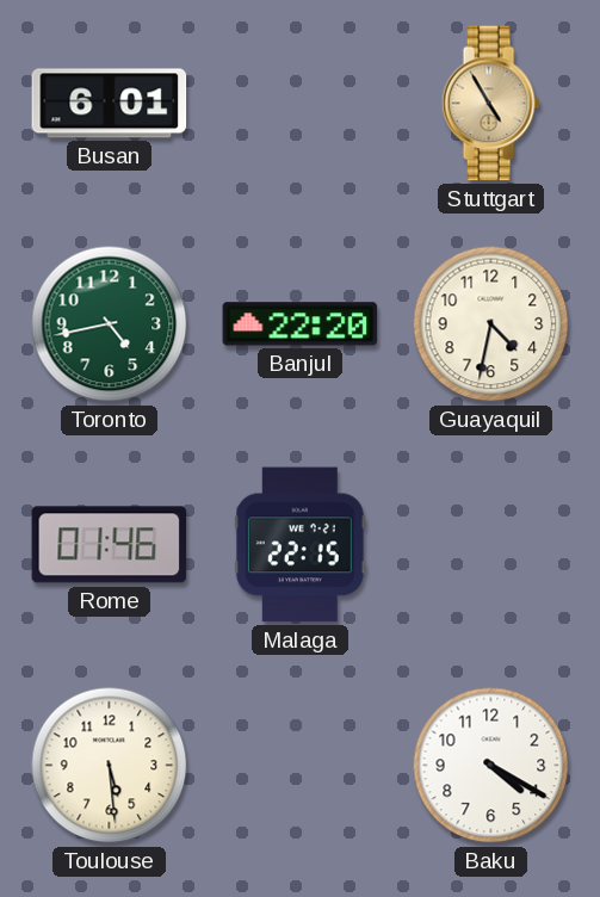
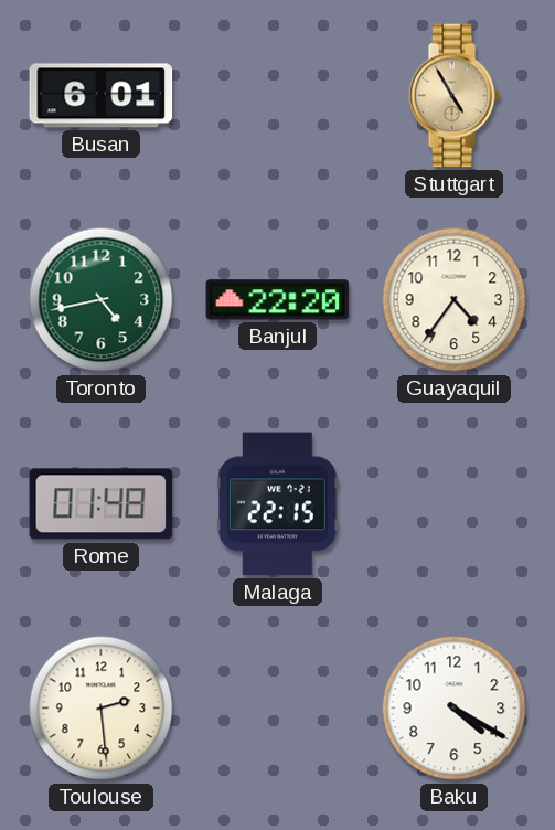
Guayaquil: 4:32 -> 4:36
Rome: 01:46 -> 01:48
Toulouse: 5:29 -> 2:29
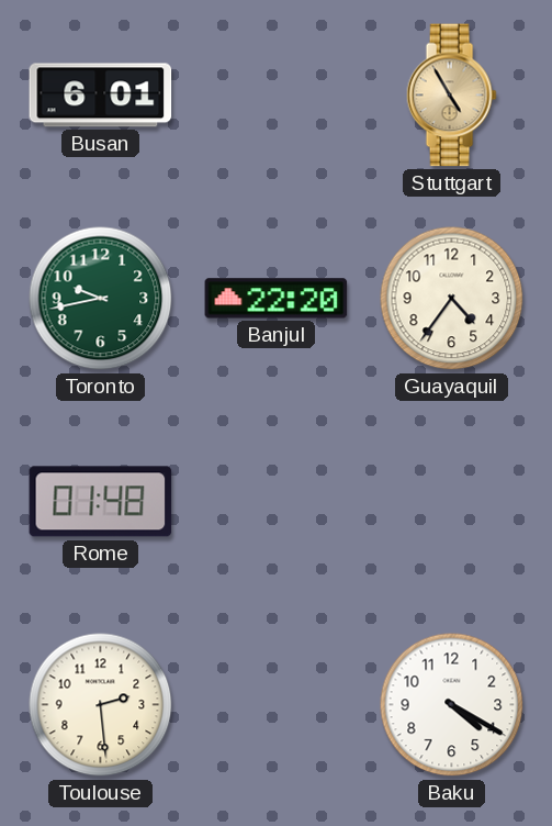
Toronto: 4:43 -> 9:43
Malaga: 22:15 -> none
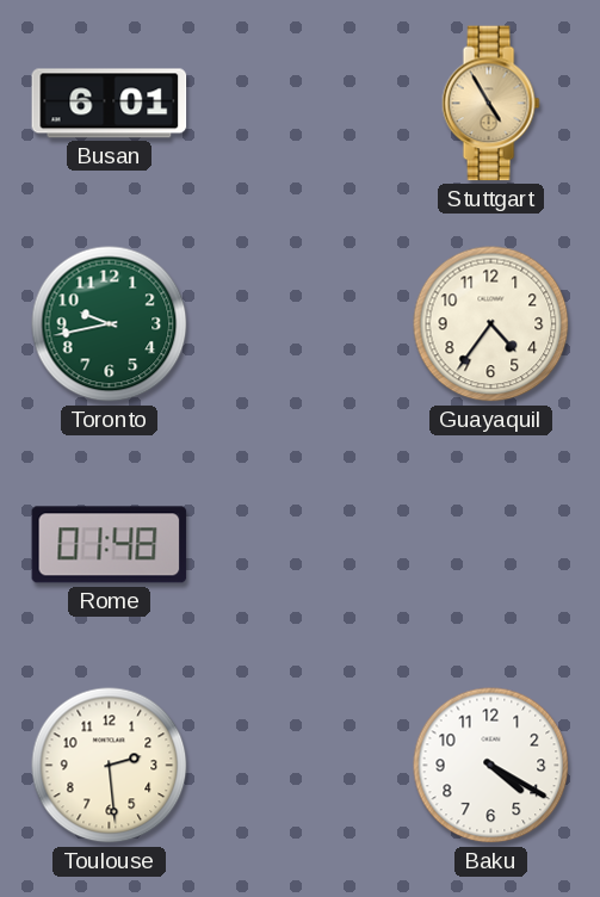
Banjul: 22:20 -> none
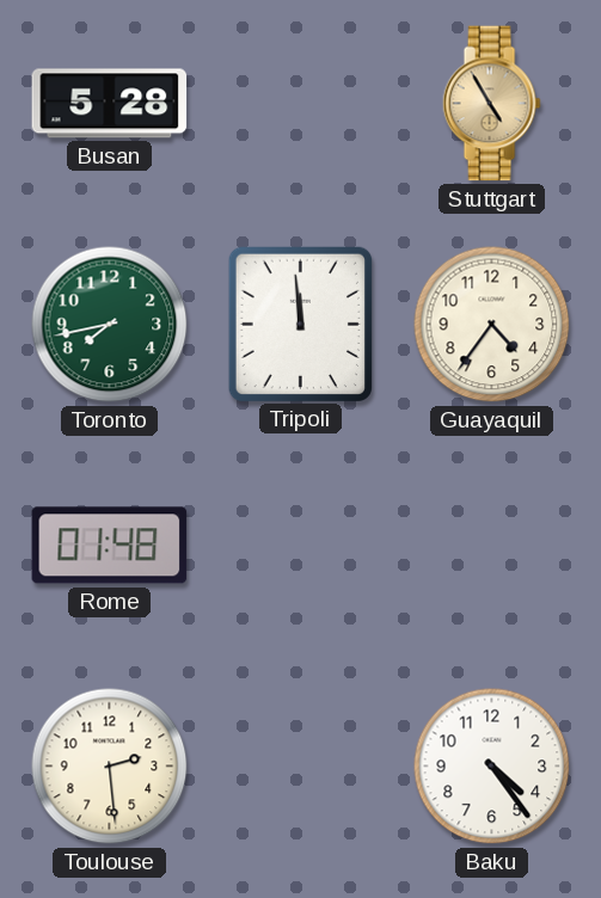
Busan: 6:01 -> 5:28
Toronto: 9:43 -> 7:43
Tripoli: none -> 11:59
Baku: 4:20 -> 4:24
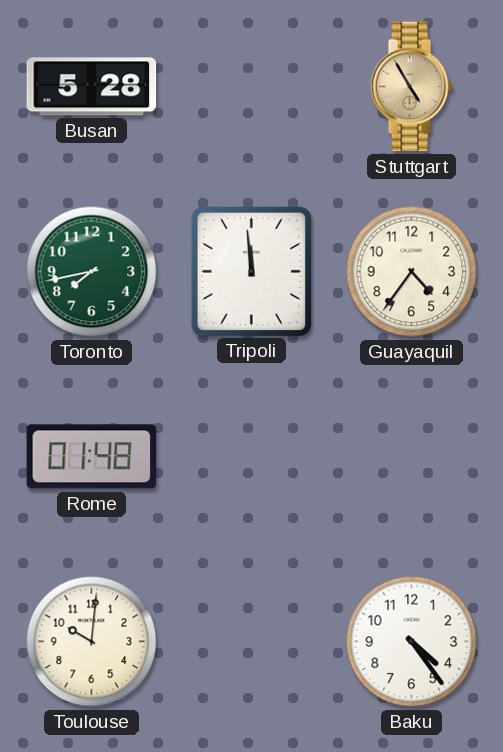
Toulouse: 2:29 -> 10:01
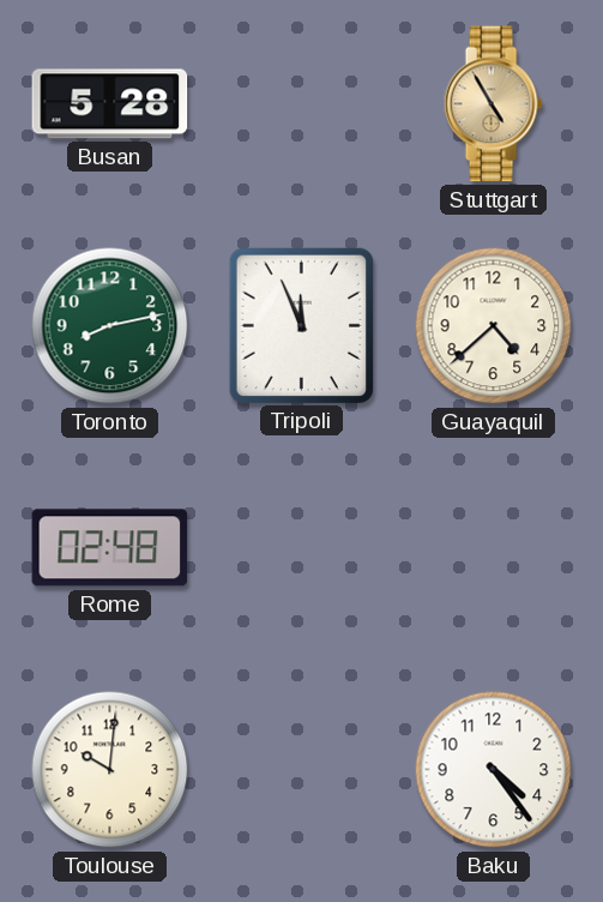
Toronto: 7:43 -> 8:13
Tripoli: 11:59 -> 11:56
Guayaquil: 4:36 -> 4:38
Rome: 01:48 -> 02:48
